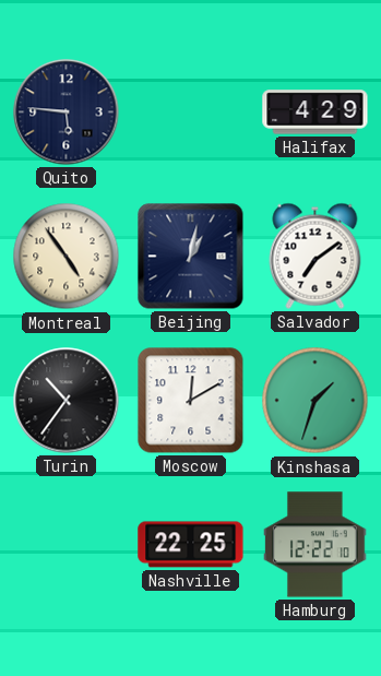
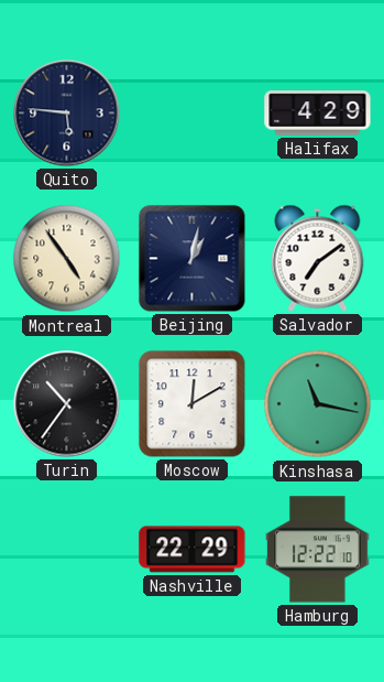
Kinshasa: 1:33 -> 11:17
Nashville: 22:25 -> 22:29
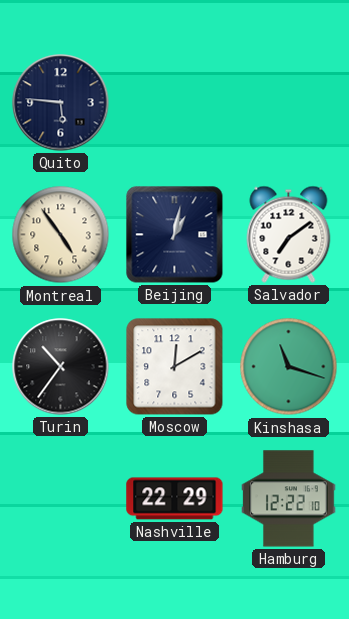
Halifax: 4:29 -> none
Kinshasa: 11:17 -> 11:18
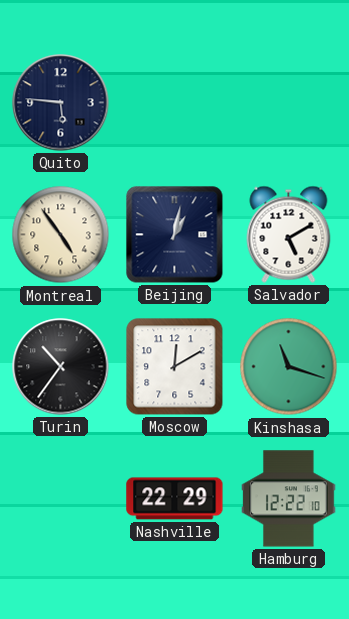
Salvador: 7:09 -> 5:10
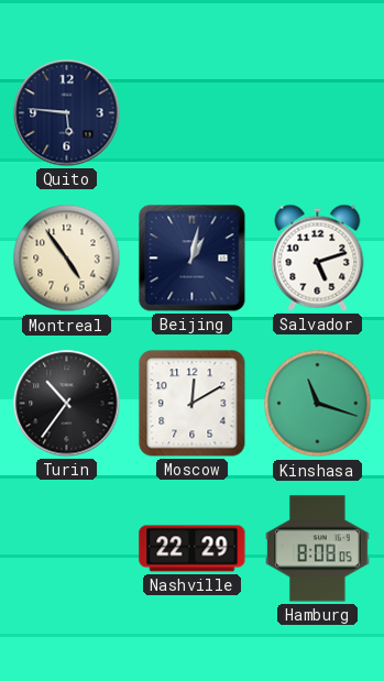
Salvador: 5:10 -> 5:12
Hamburg: 12:22 -> 8:08
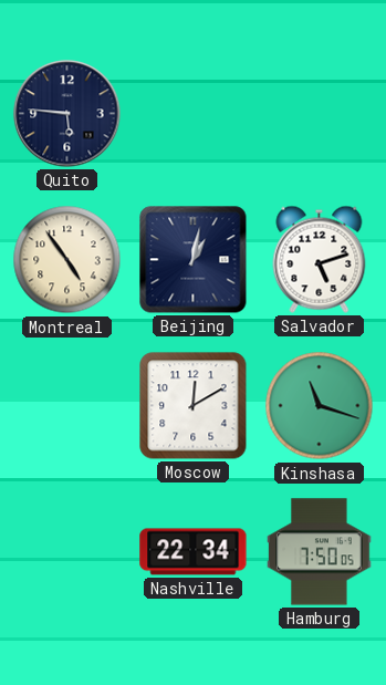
Turin: 10:36 -> none
Nashville: 22:29 -> 22:34
Hamburg: 8:08 -> 7:50
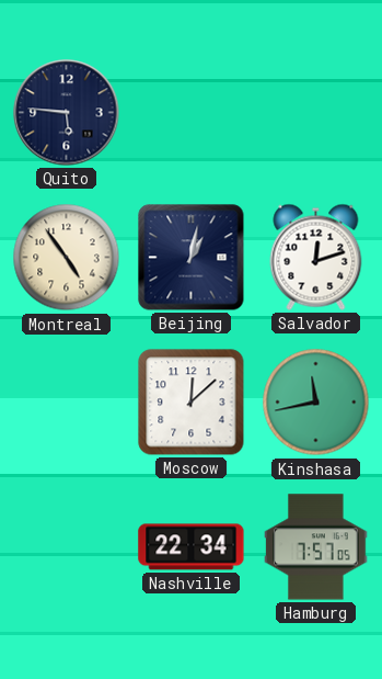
Salvador: 5:12 -> 12:12
Moscow: 12:10 -> 12:08
Kinshasa: 11:18 -> 11:43
Hamburg: 7:50 -> 7:57
